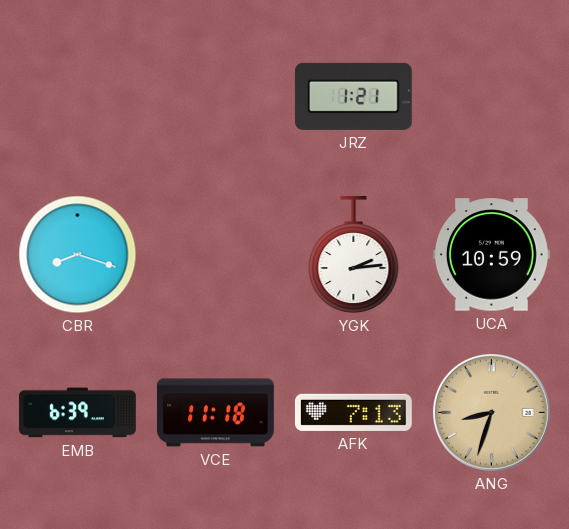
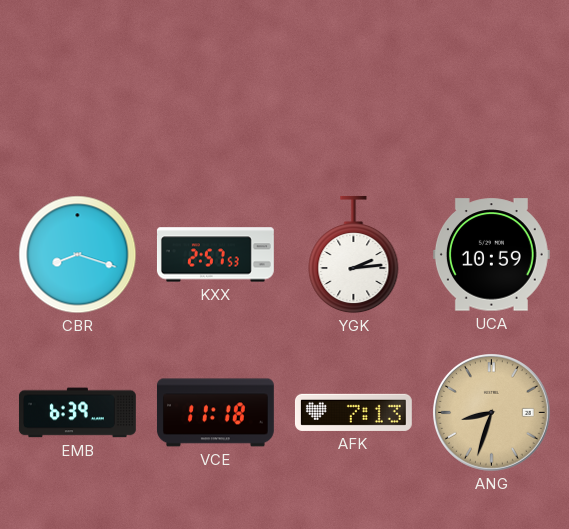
JRZ: 1:21 -> none
KXX: none -> 2:57
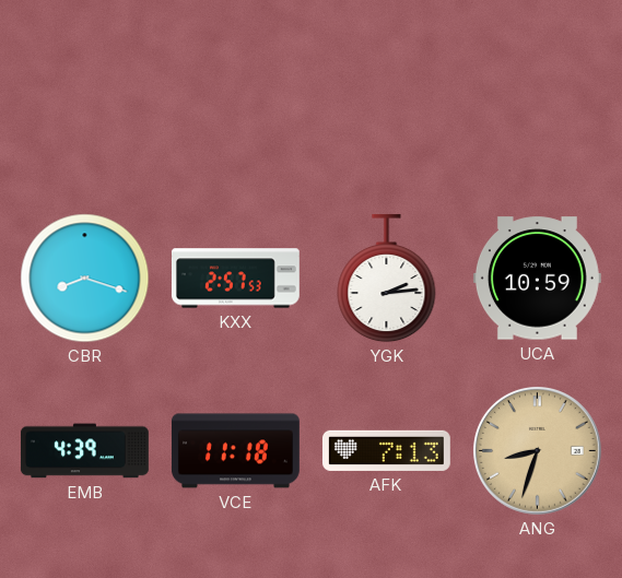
EMB: 6:39 -> 4:39
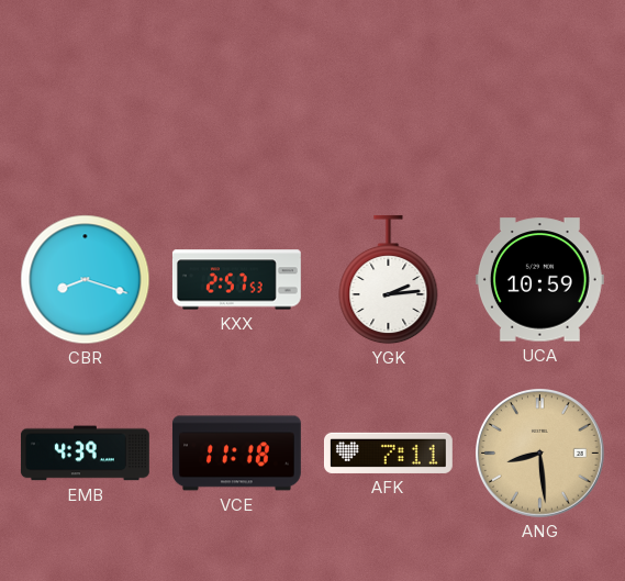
AFK: 7:13 -> 7:11
ANG: 8:33 -> 8:29
